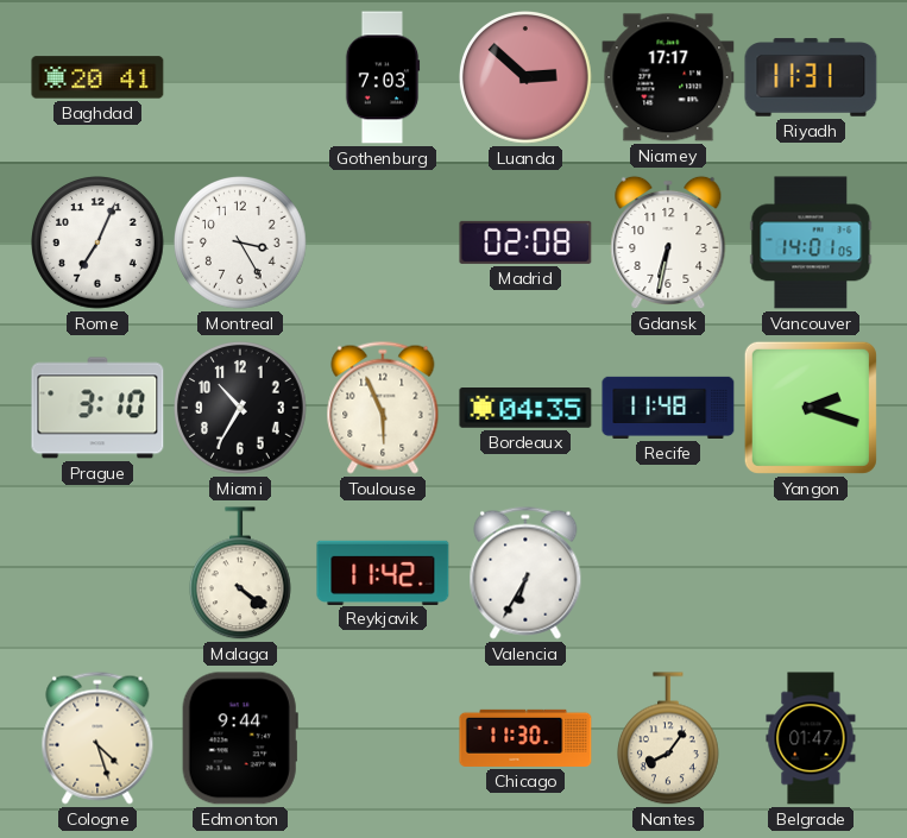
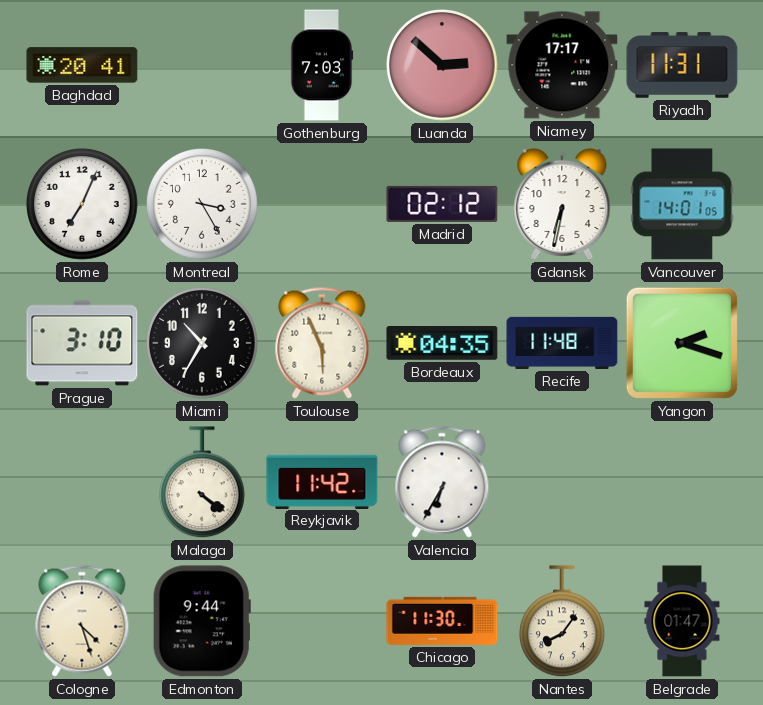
Madrid: 02:08 -> 02:12
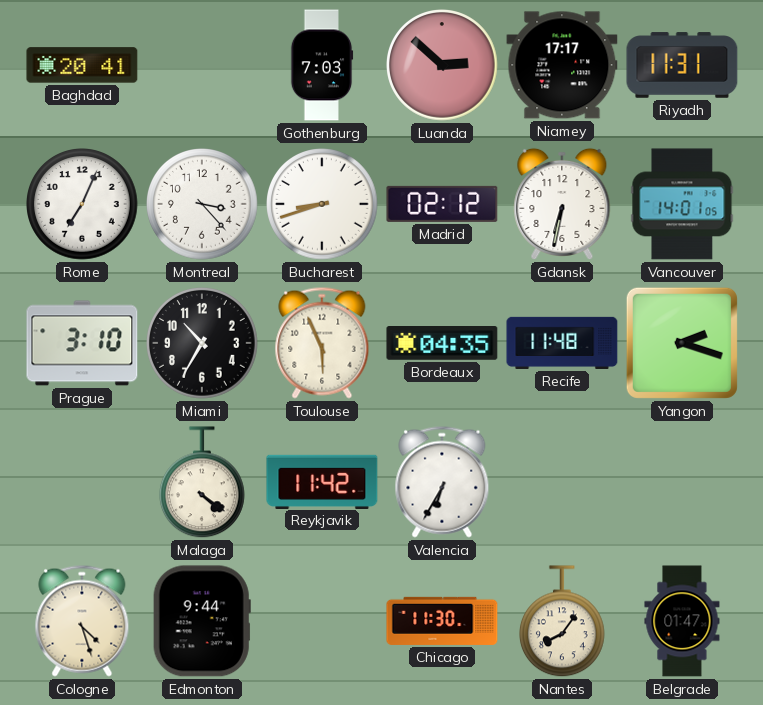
Montreal: 3:25 -> 3:23
Bucharest: none -> 8:42
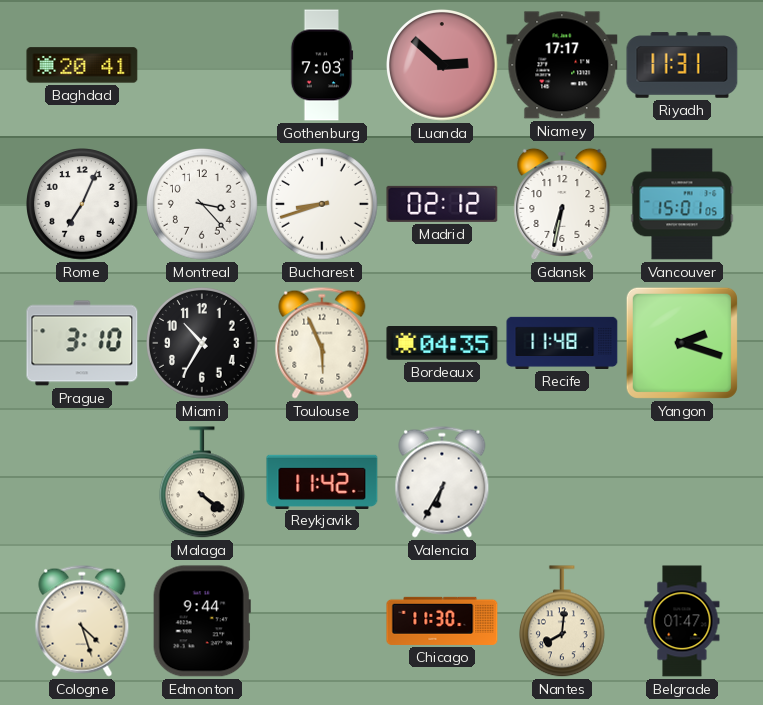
Vancouver: 14:01 -> 15:01
Nantes: 8:06 -> 8:01
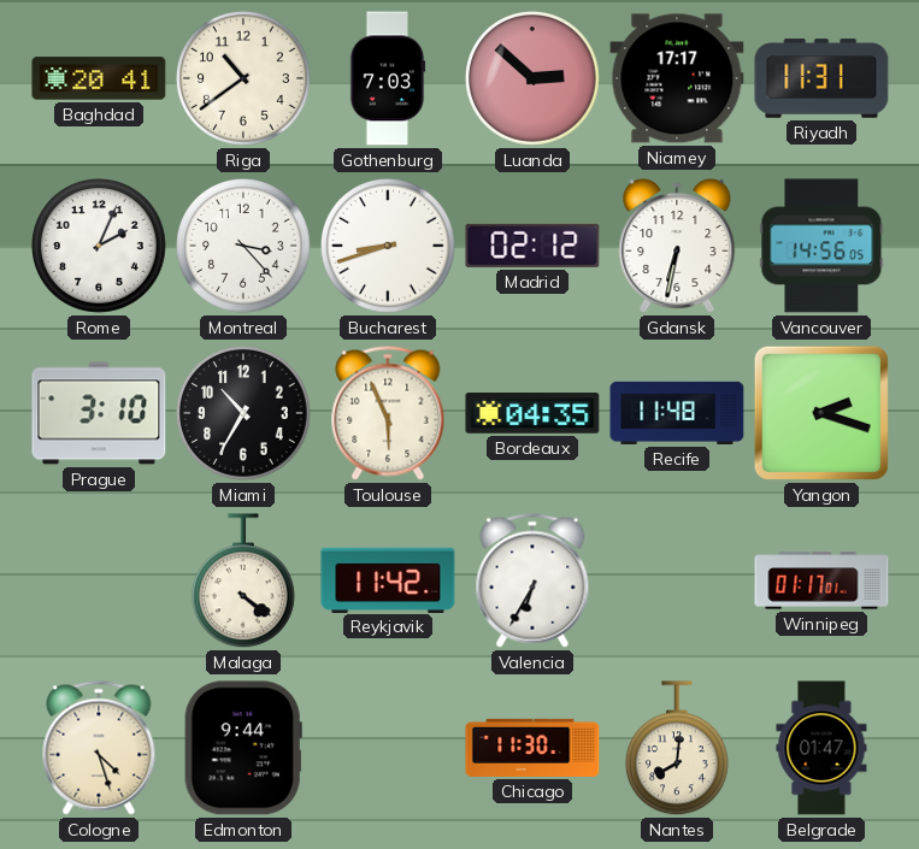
Riga: none -> 10:39
Rome: 7:04 -> 2:04
Vancouver: 15:01 -> 14:56
Winnipeg: none -> 01:17
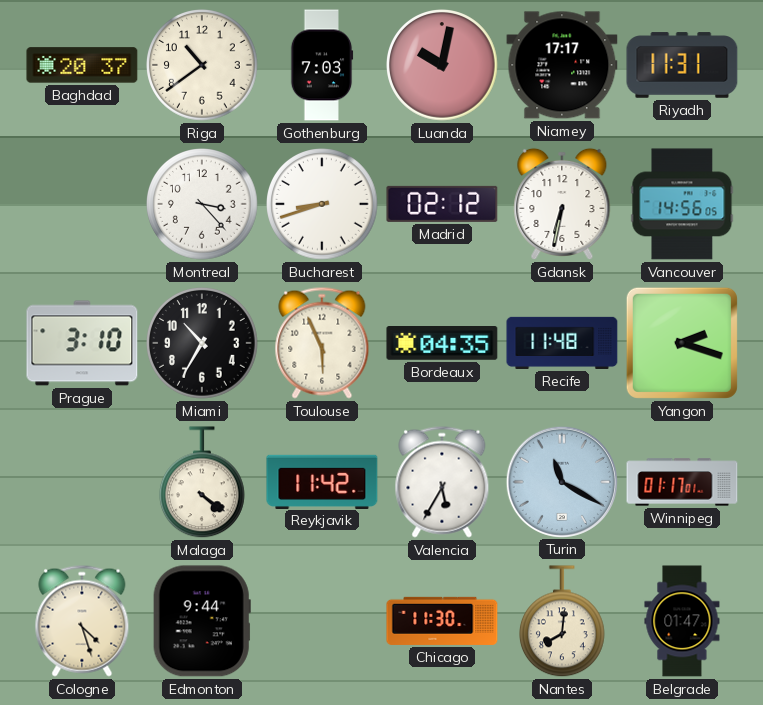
Baghdad: 20:41 -> 20:37
Luanda: 2:52 -> 10:02
Rome: 2:04 -> none
Valencia: 6:35 -> 5:35
Turin: none -> 11:20
